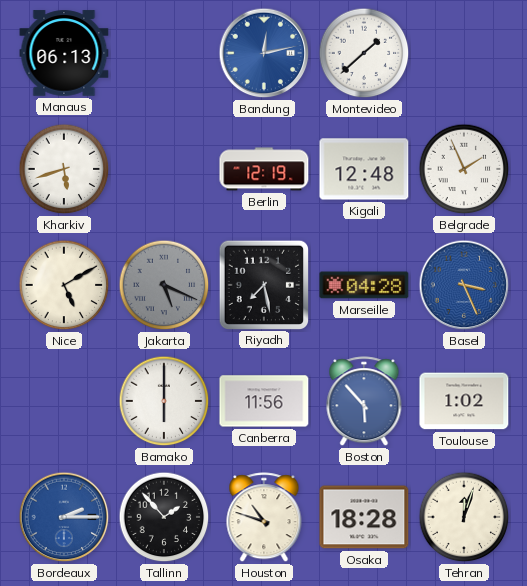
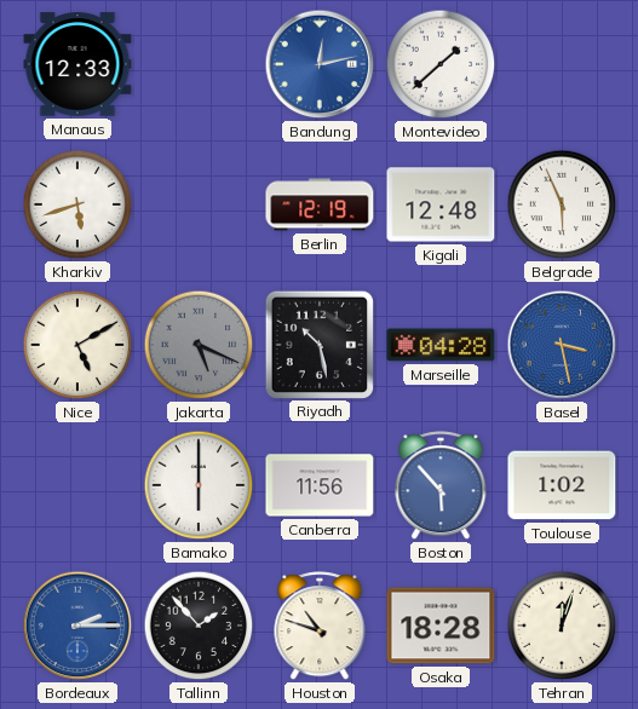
Manaus: 06:13 -> 12:33
Belgrade: 1:56 -> 5:56
Riyadh: 7:28 -> 10:28
Basel: 3:26 -> 3:28
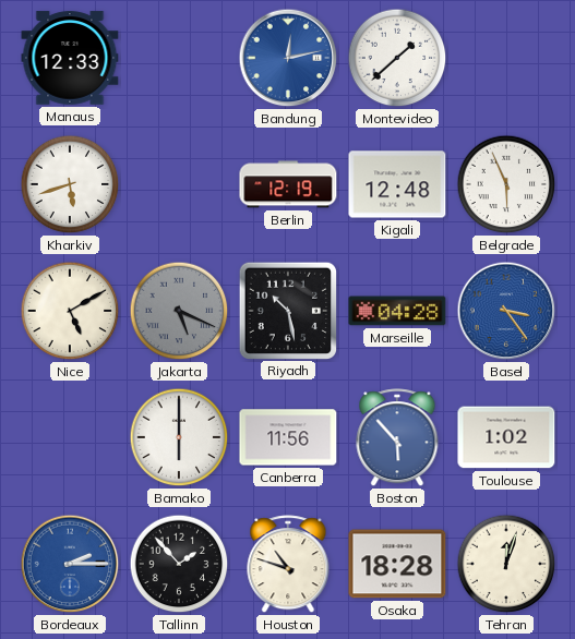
Basel: 3:28 -> 3:24
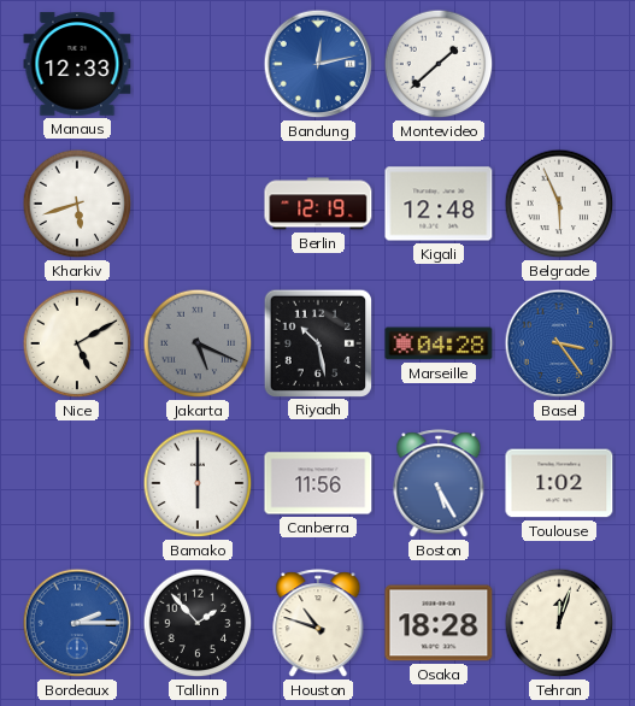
Boston: 5:53 -> 5:25
